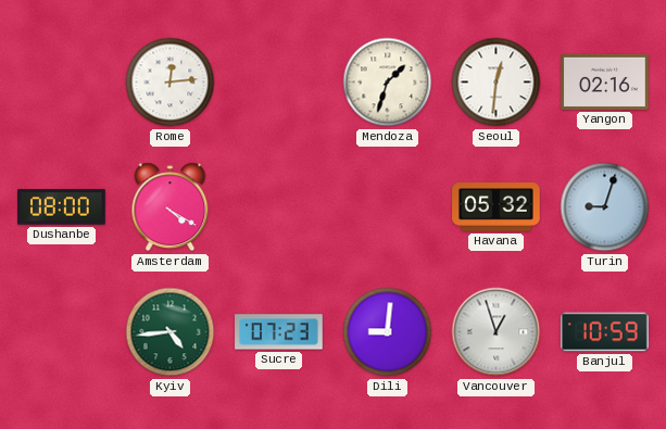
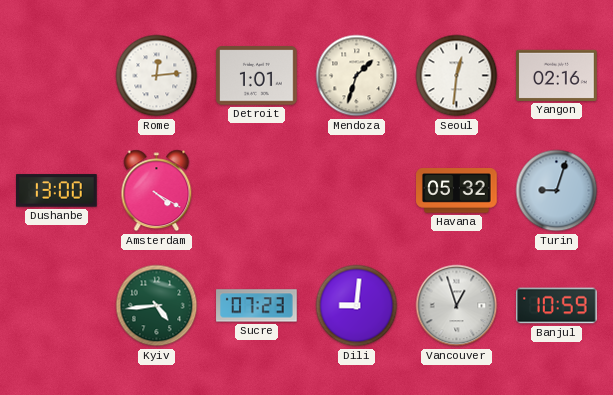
Detroit: none -> 1:01
Dushanbe: 08:00 -> 13:00
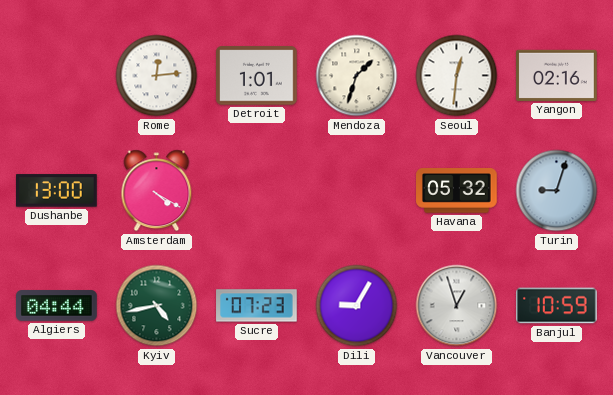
Algiers: none -> 04:44
Kyiv: 4:44 -> 4:43
Dili: 9:01 -> 9:05
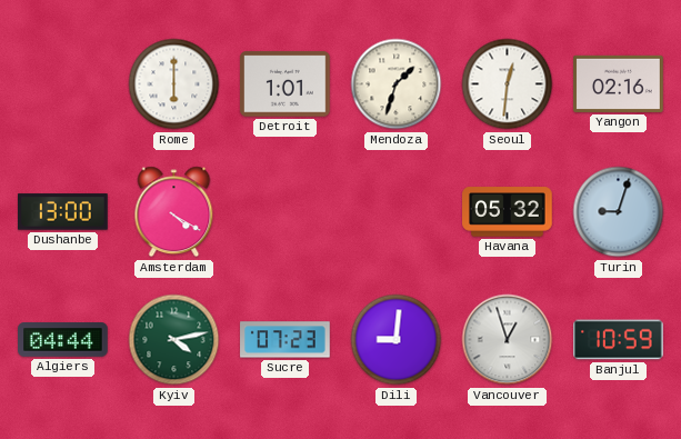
Rome: 12:14 -> 6:00
Kyiv: 4:43 -> 4:13
Dili: 9:05 -> 9:01
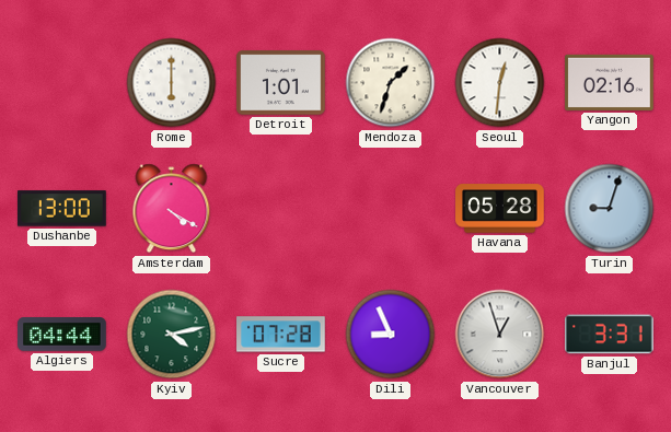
Havana: 05:32 -> 05:28
Sucre: 07:23 -> 07:28
Dili: 9:01 -> 8:56
Banjul: 10:59 -> 3:31
